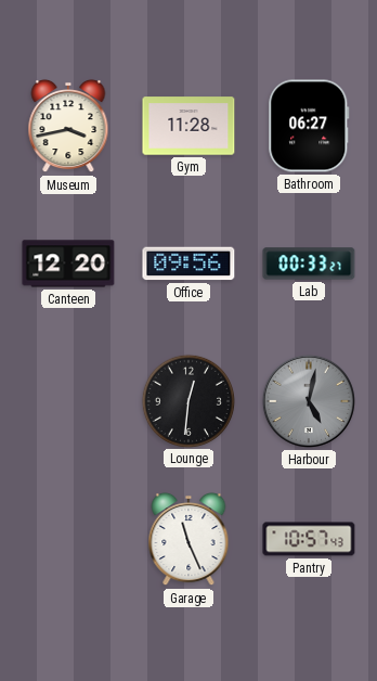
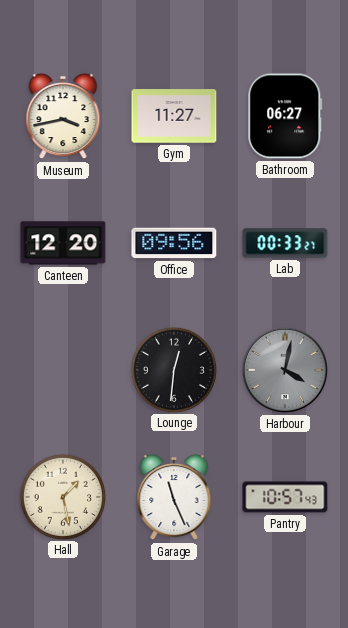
Gym: 11:28 -> 11:27
Harbour: 5:02 -> 4:02
Hall: none -> 1:28
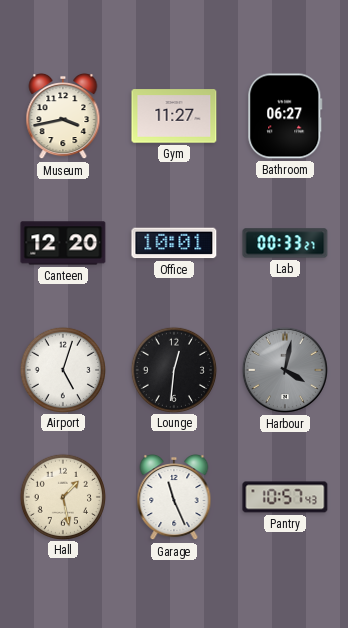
Office: 09:56 -> 10:01
Airport: none -> 5:03
